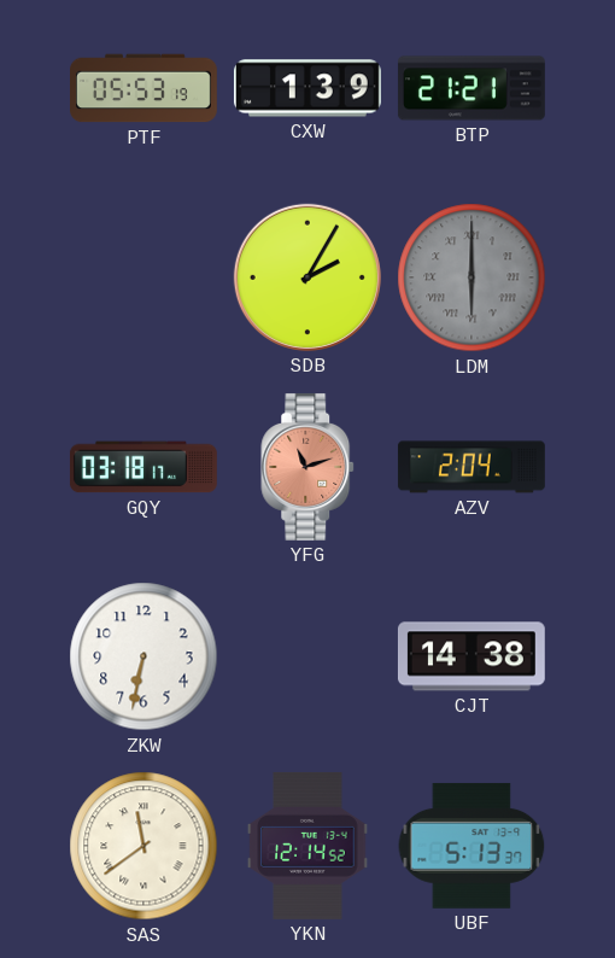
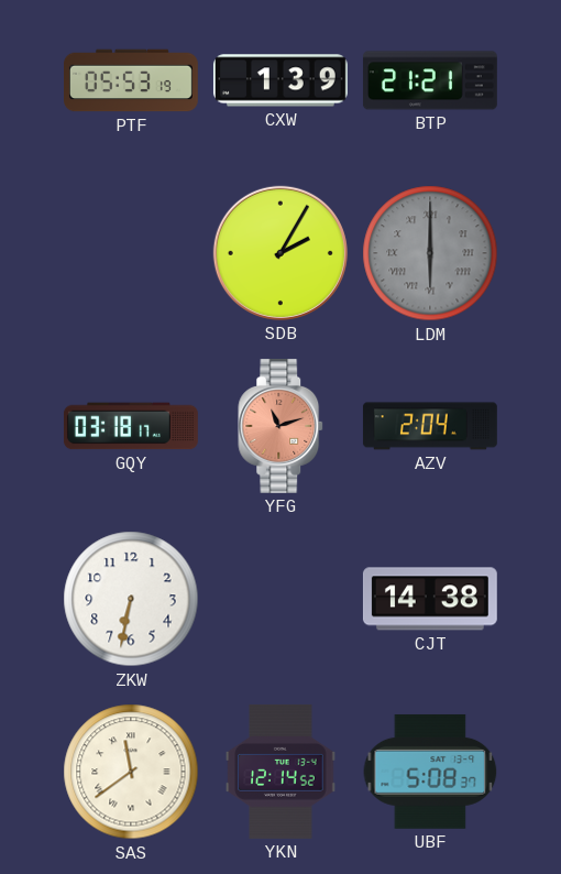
UBF: 5:13 -> 5:08
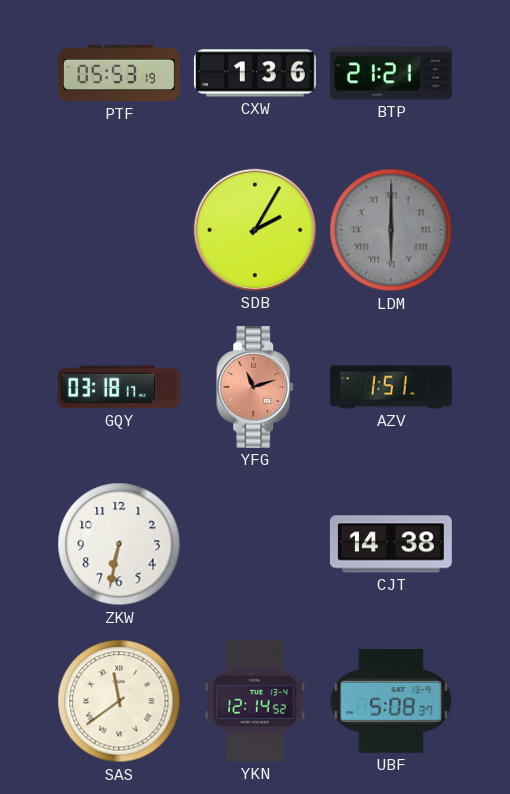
CXW: 1:39 -> 1:36
AZV: 2:04 -> 1:51
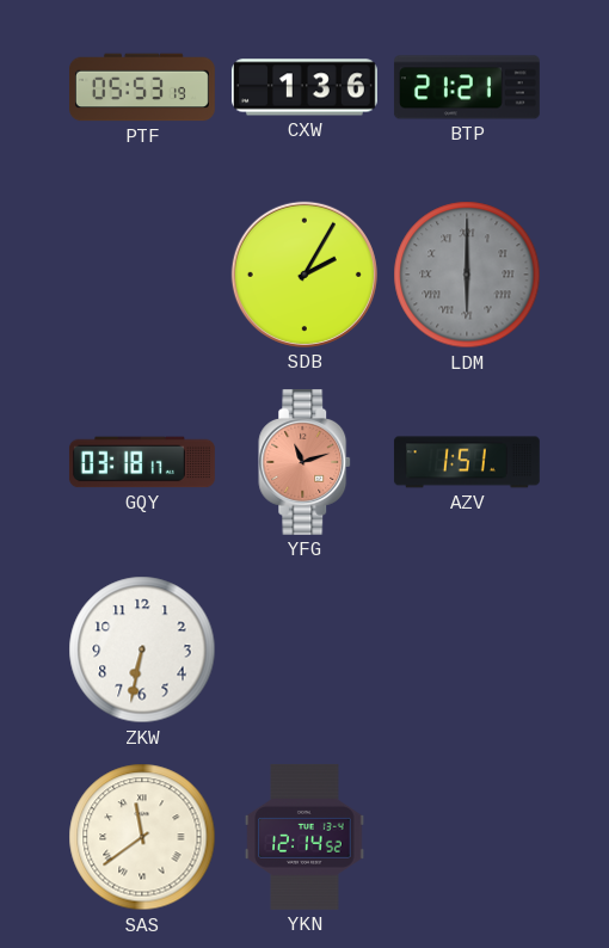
CJT: 14:38 -> none
UBF: 5:08 -> none
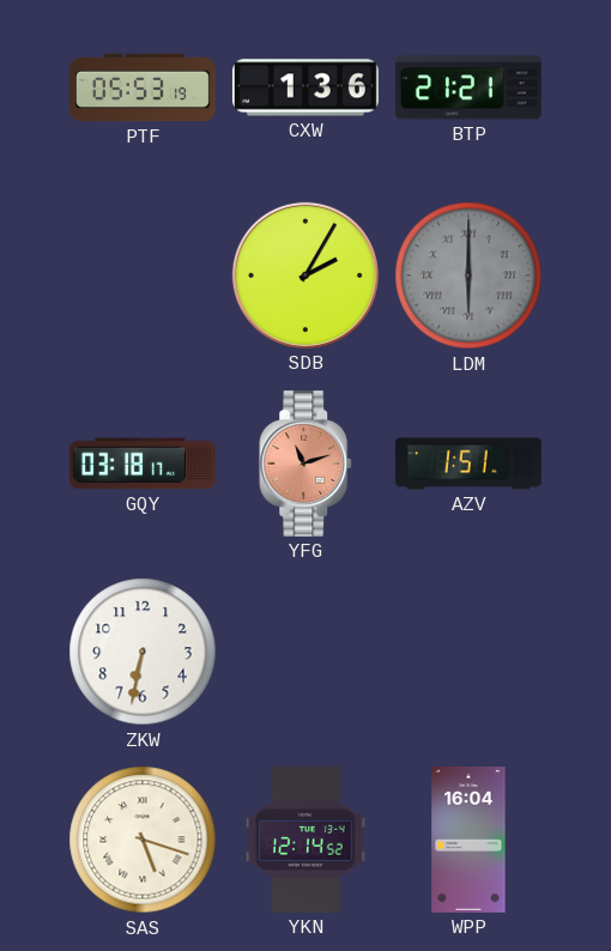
SAS: 11:39 -> 5:18
WPP: none -> 16:04
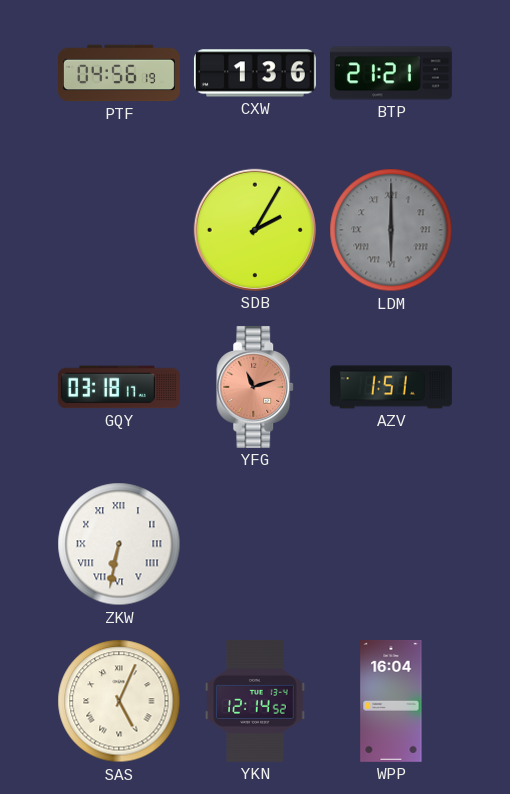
PTF: 05:53 -> 04:56
ZKW numerals: Arabic -> Roman
SAS: 5:18 -> 5:04
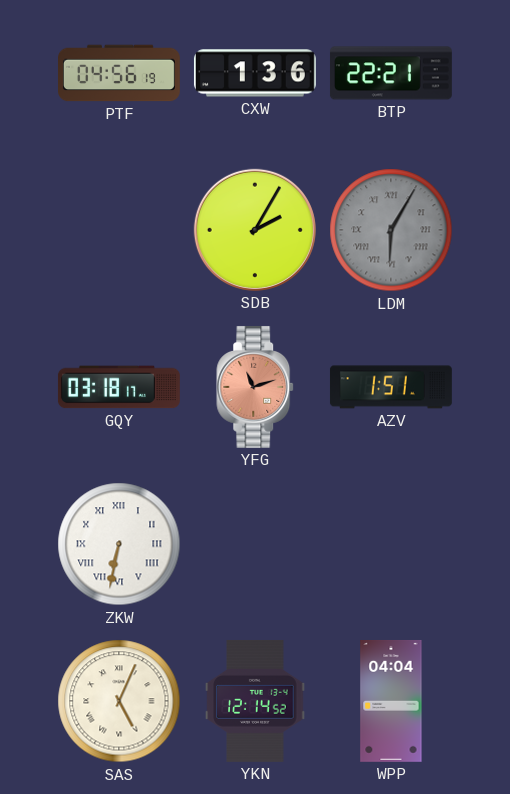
BTP: 21:21 -> 22:21
LDM: 6:00 -> 6:05
WPP: 16:04 -> 04:04
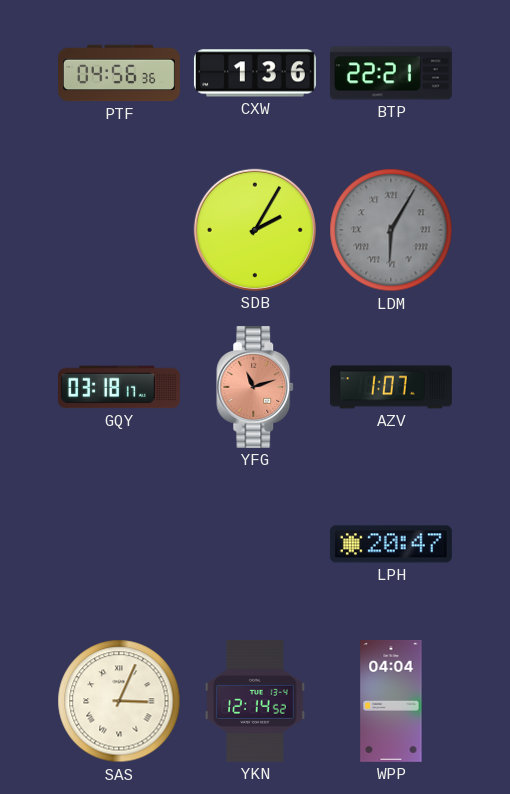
PTF: 04:56:19 -> 04:56:36
AZV: 1:51 -> 1:07
ZKW: 6:32 -> none
LPH: none -> 20:47
SAS: 5:04 -> 3:04
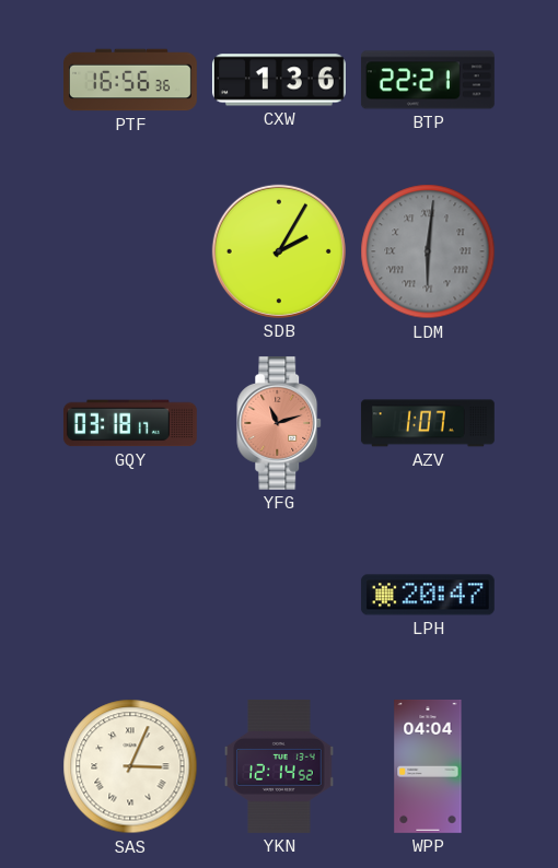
PTF: 04:56 -> 16:56
LDM: 6:05 -> 6:01
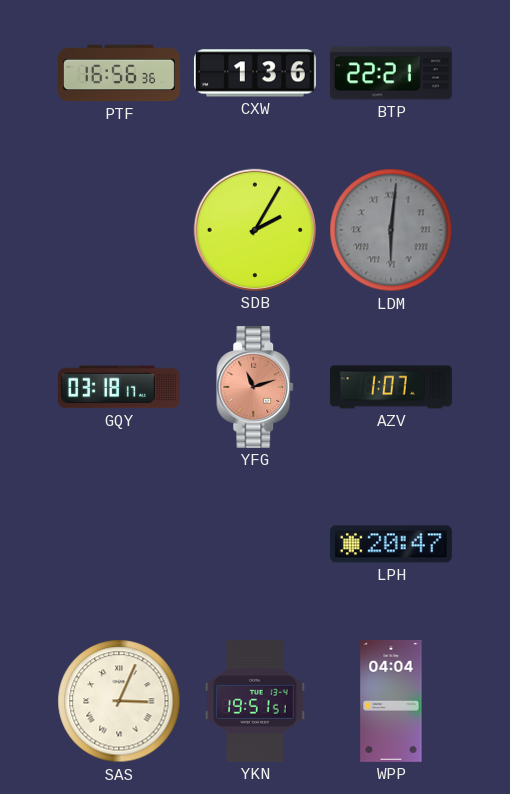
YKN: 12:14 -> 19:51
